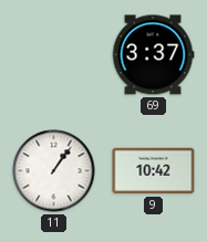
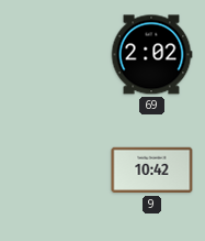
69: 3:37 -> 2:02
11: 1:06 -> none
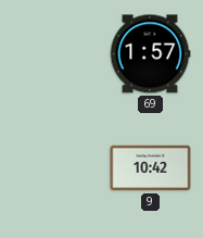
69: 2:02 -> 1:57
